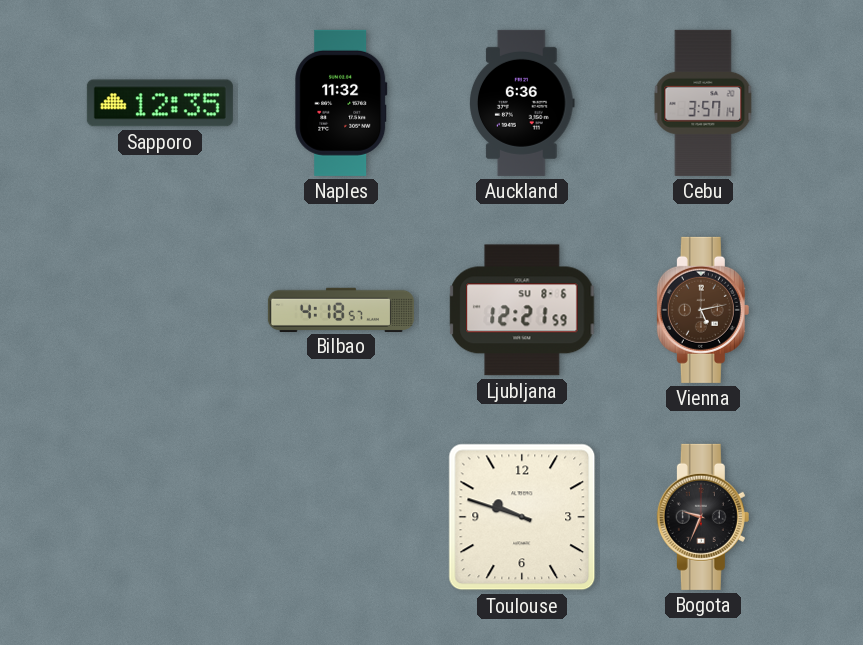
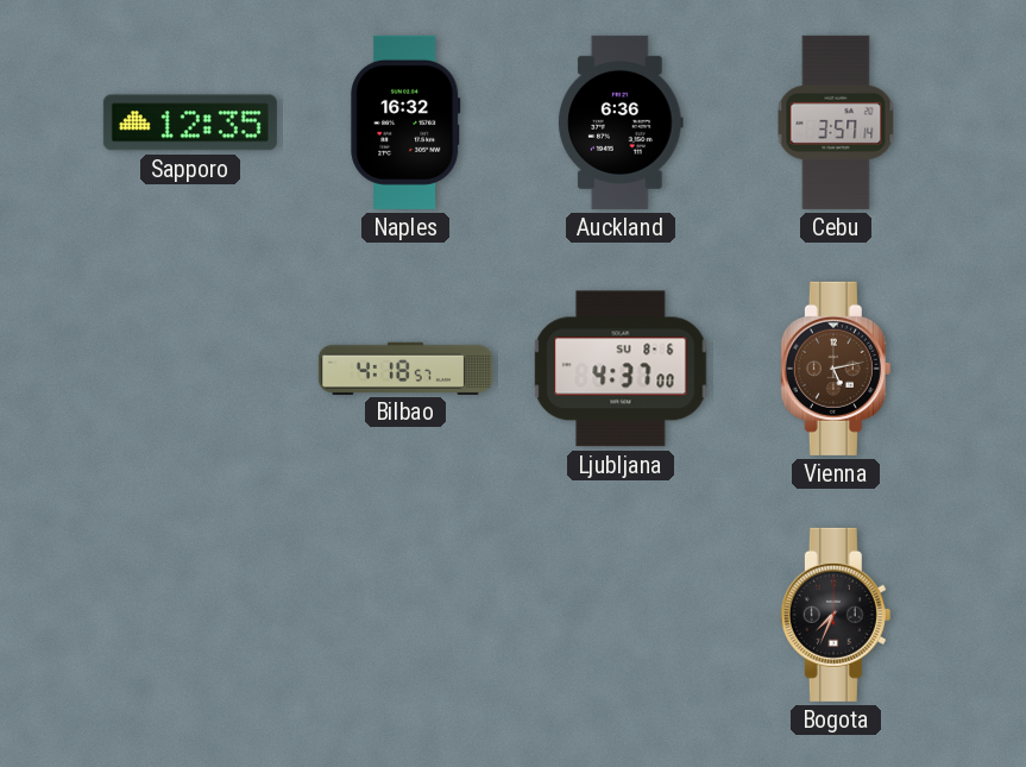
Naples: 11:32 -> 16:32
Ljubljana: 12:21 -> 4:37
Toulouse: 9:48 -> none
Bogota: 9:34 -> 7:34
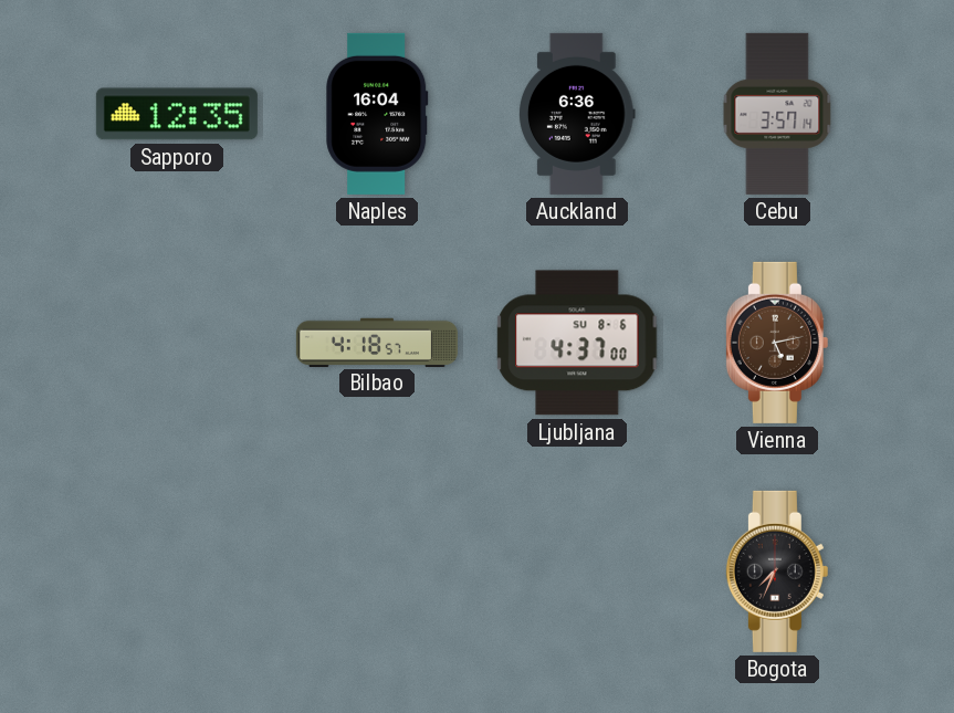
Naples: 16:32 -> 16:04
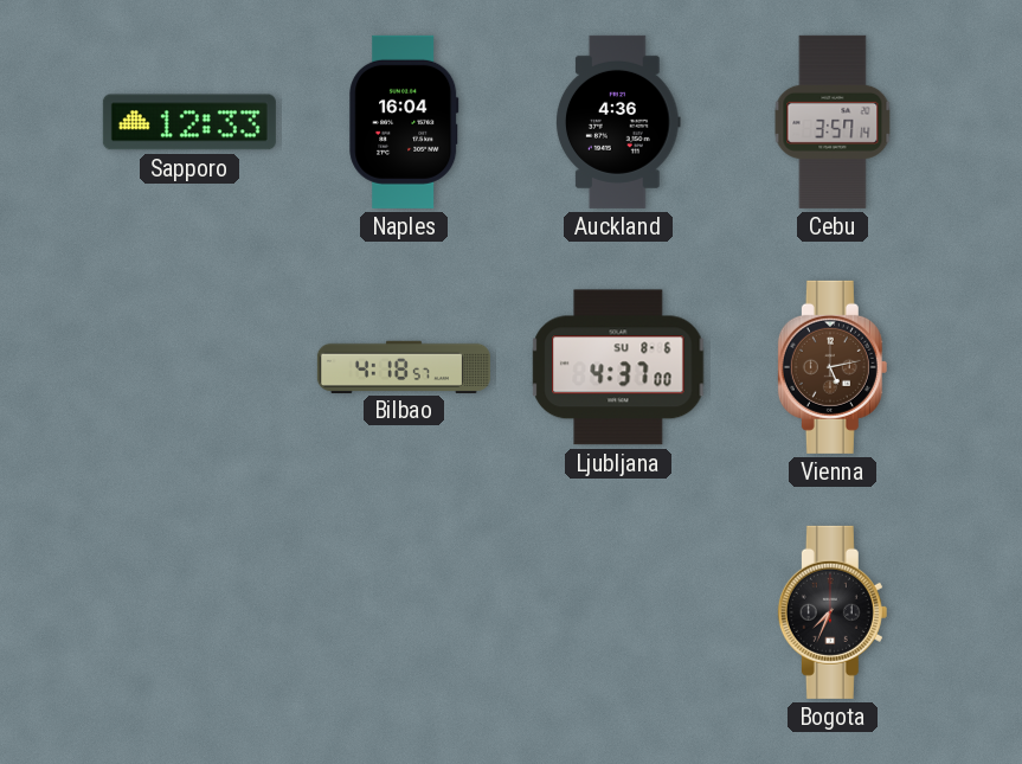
Sapporo: 12:35 -> 12:33
Auckland: 6:36 -> 4:36
